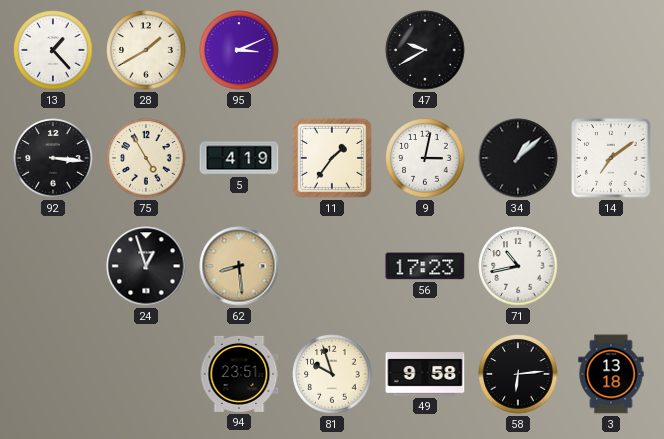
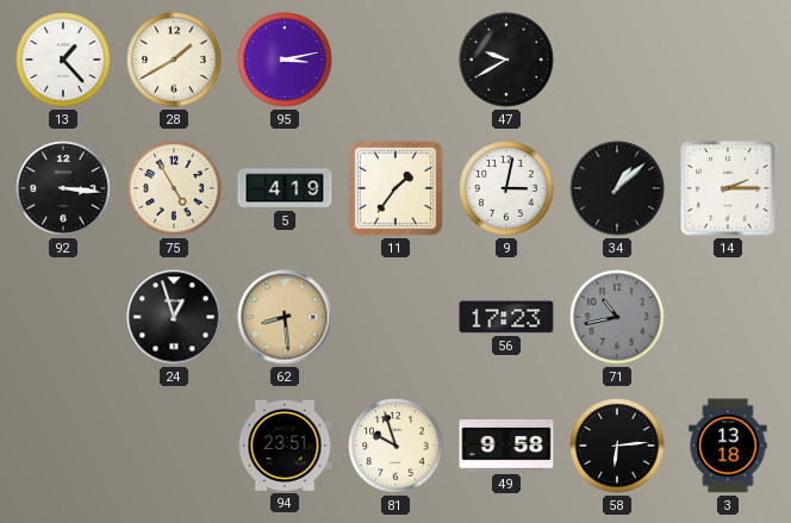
95: 3:11 -> 3:13
14: 7:09 -> 2:15
71 dial: white -> grey
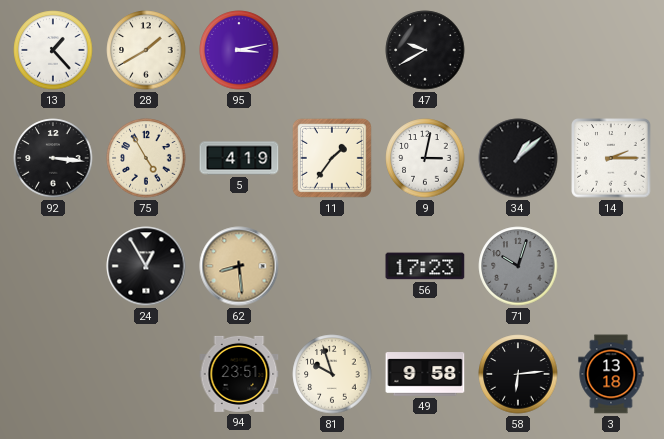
24: 12:57 -> 12:55
71: 10:43 -> 10:03
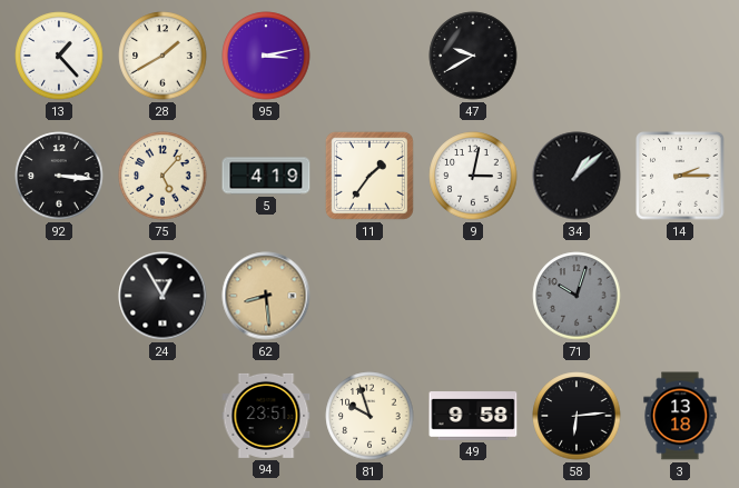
75: 4:55 -> 5:07
56: 17:23 -> none
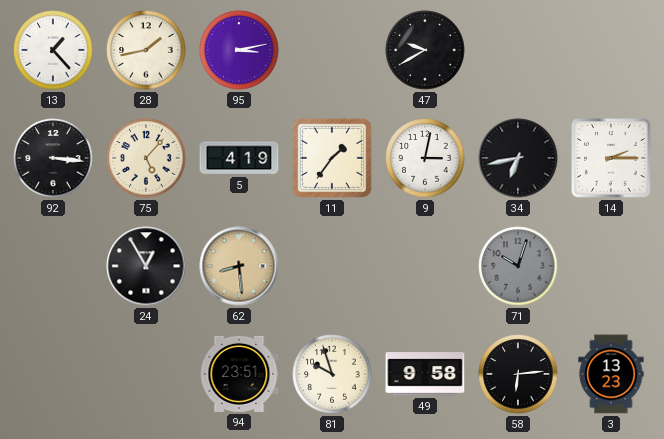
28: 1:40 -> 1:43
34: 1:08 -> 6:43
3: 13:18 -> 13:23
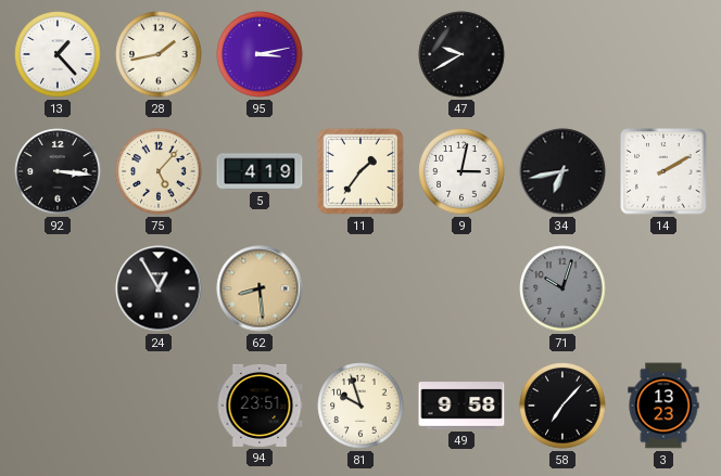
14: 2:15 -> 2:10
58: 6:14 -> 7:07
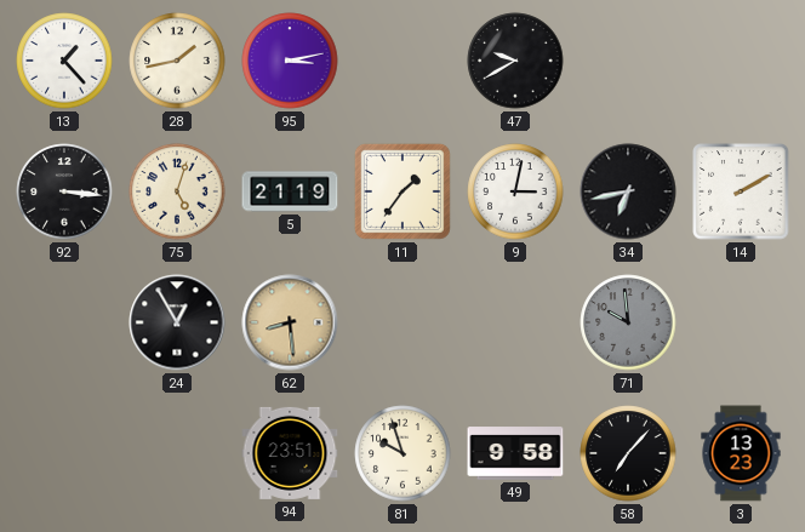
75: 5:07 -> 5:03
5: 4:19 -> 21:19
71: 10:03 -> 9:59
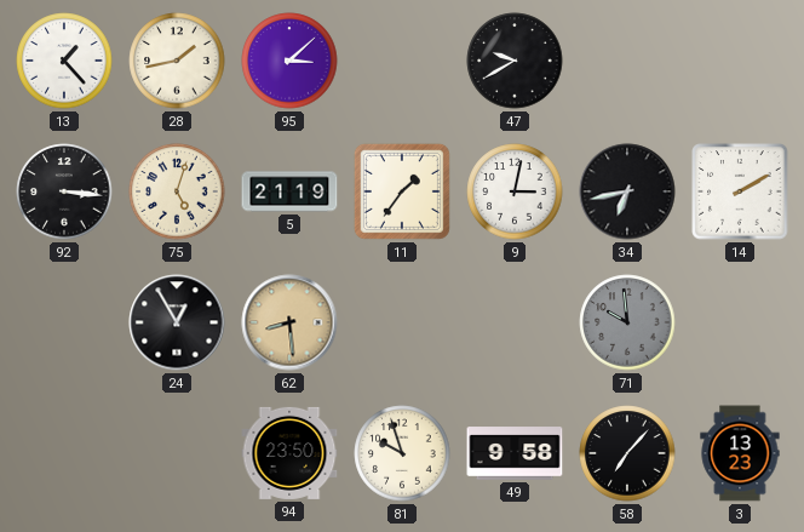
95: 3:13 -> 3:08
94: 23:51 -> 23:50
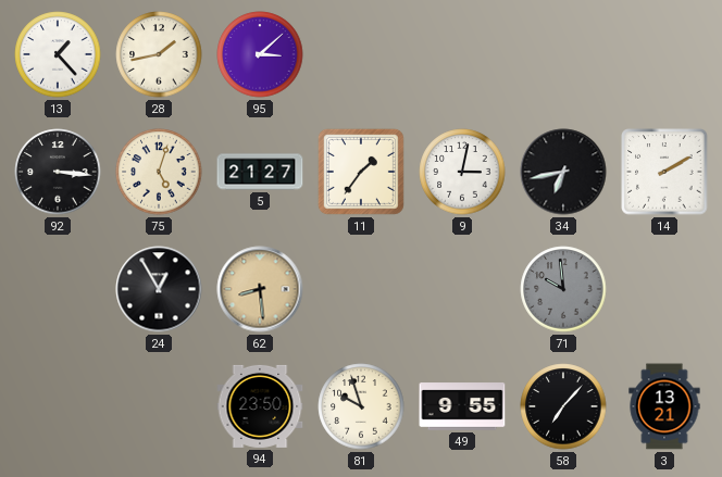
47: 9:40 -> none
5: 21:19 -> 21:27
49: 9:58 -> 9:55
3: 13:23 -> 13:21
